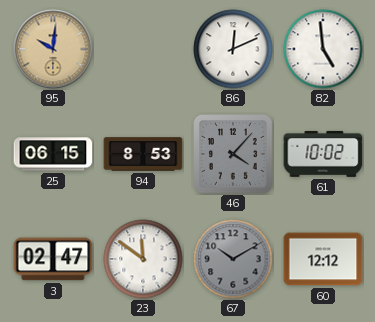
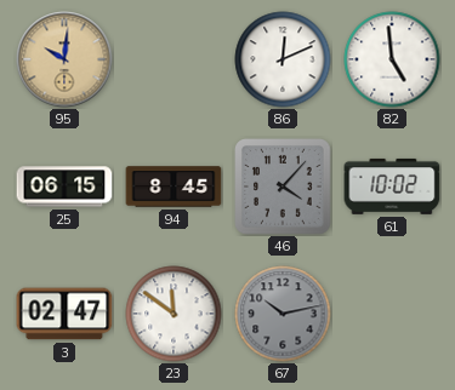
94: 8:53 -> 8:45
67: 10:10 -> 10:13
60: 12:12 -> none
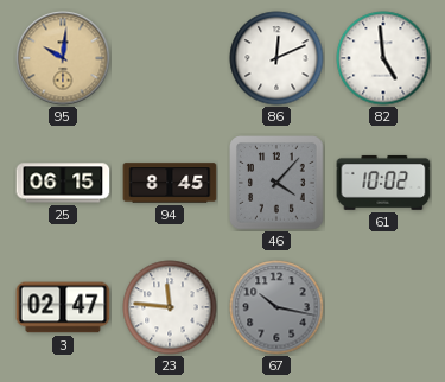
23: 11:51 -> 11:46
67: 10:13 -> 10:17
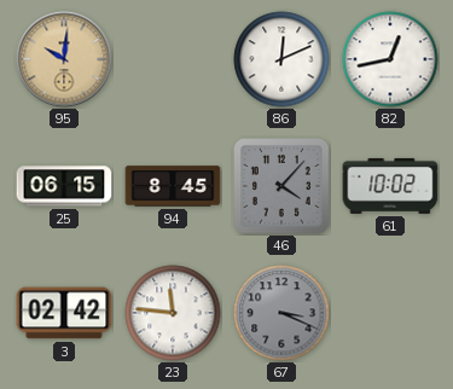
82: 4:59 -> 12:43
3: 02:47 -> 02:42
67: 10:17 -> 3:19
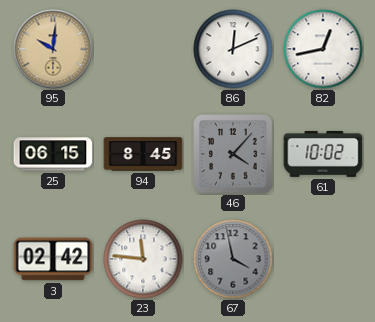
67: 3:19 -> 3:58
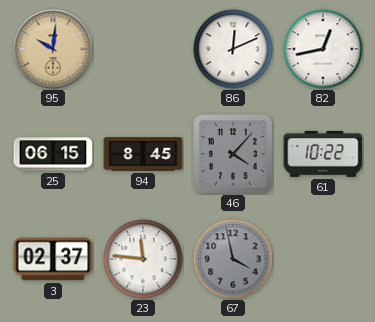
61: 10:02 -> 10:22
3: 02:42 -> 02:37
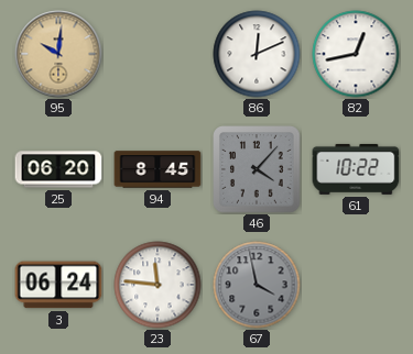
25: 06:15 -> 06:20
3: 02:37 -> 06:24
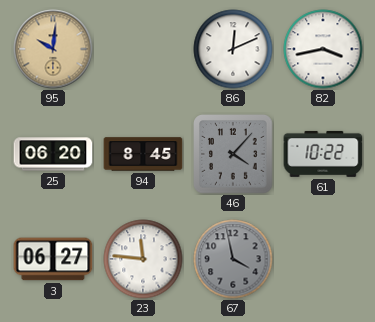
82: 12:43 -> 3:43
3: 06:24 -> 06:27
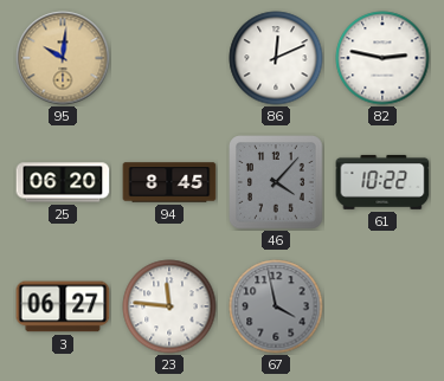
82: 3:43 -> 2:47
